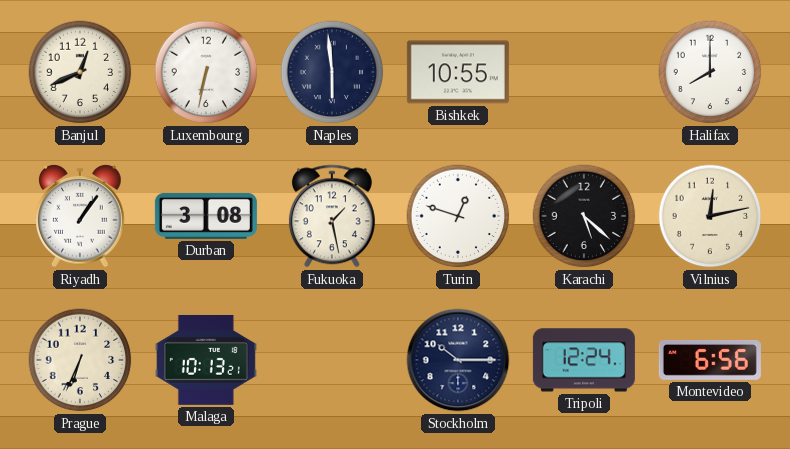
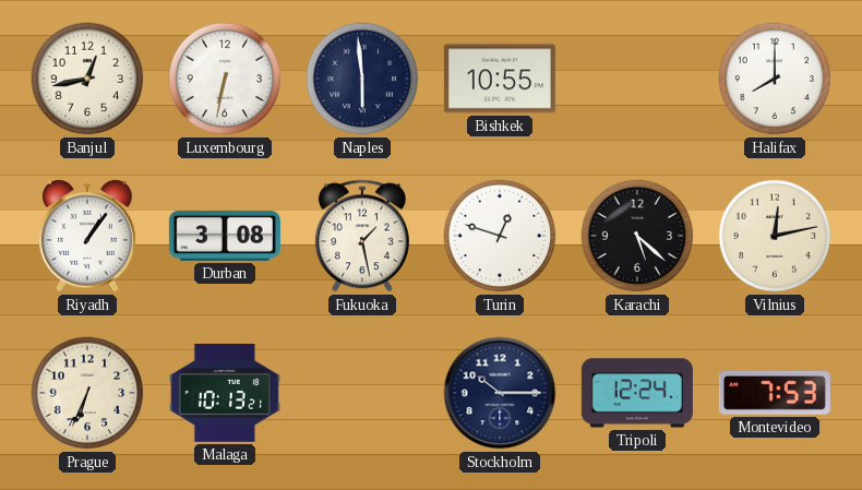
Banjul: 12:41 -> 12:43
Montevideo: 6:56 -> 7:53
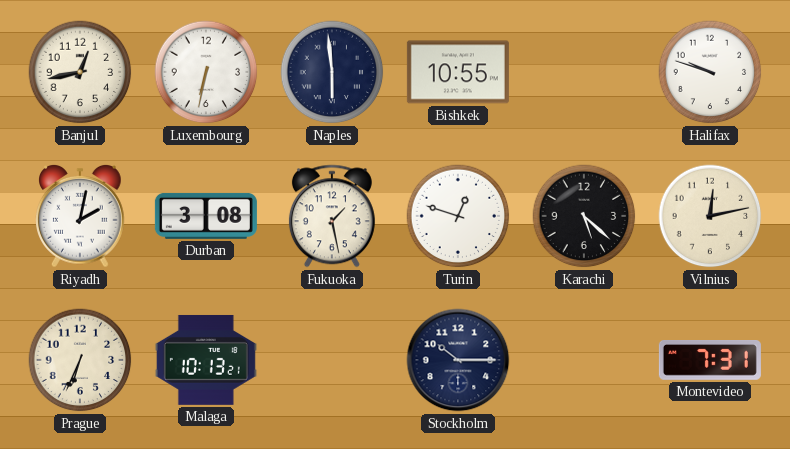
Halifax: 8:00 -> 9:48
Riyadh: 1:06 -> 2:02
Tripoli: 12:24 -> none
Montevideo: 7:53 -> 7:31
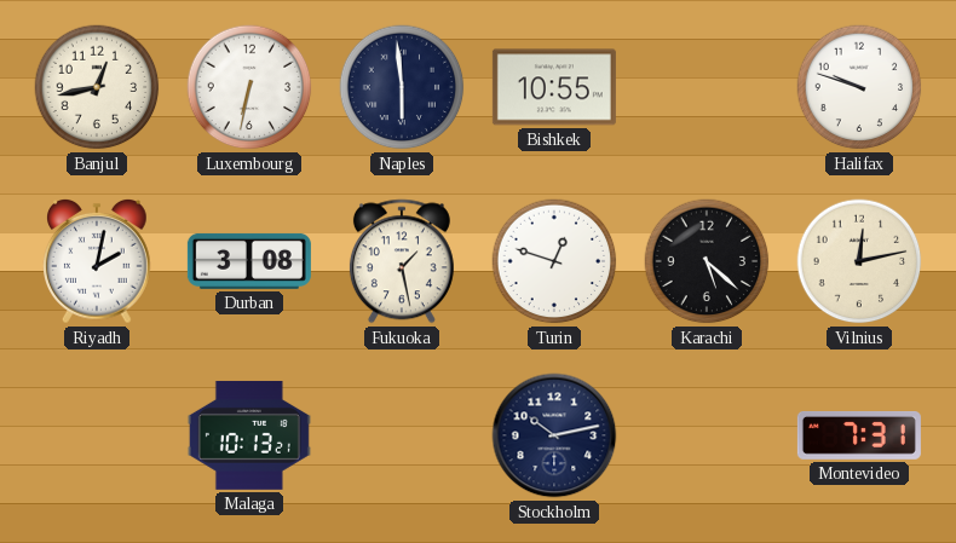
Prague: 6:34 -> none
Stockholm: 10:15 -> 10:13
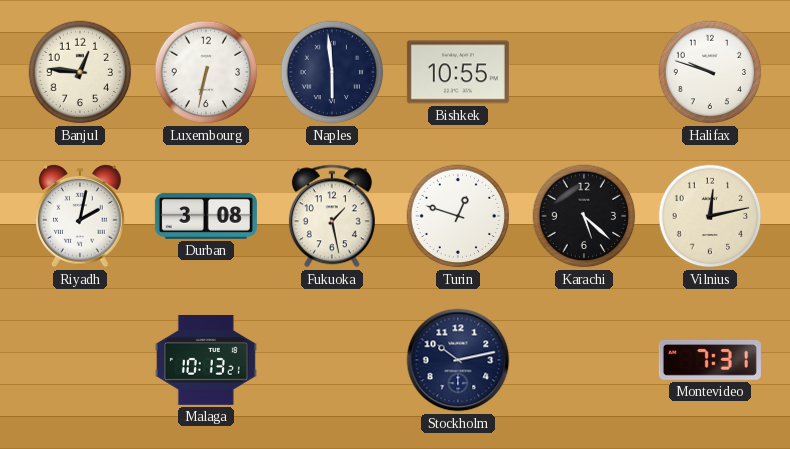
Banjul: 12:43 -> 12:46
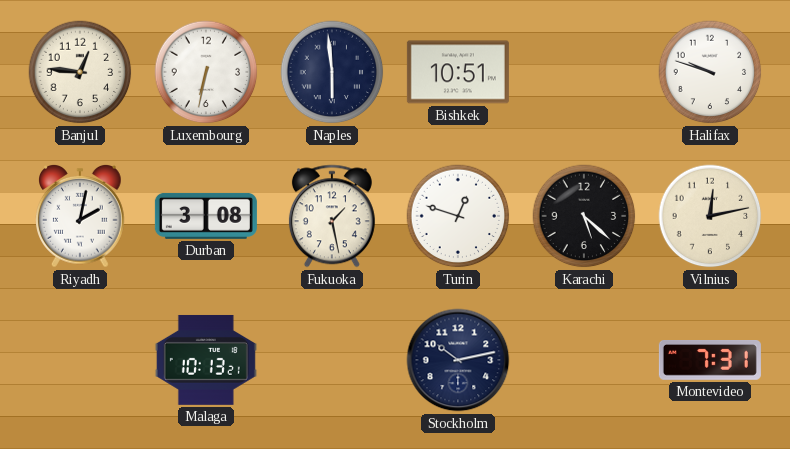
Bishkek: 10:55 -> 10:51
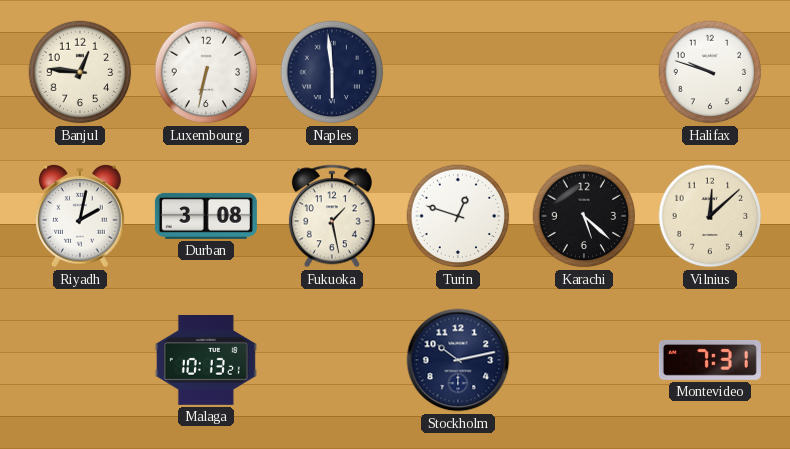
Bishkek: 10:51 -> none
Vilnius: 12:13 -> 12:08
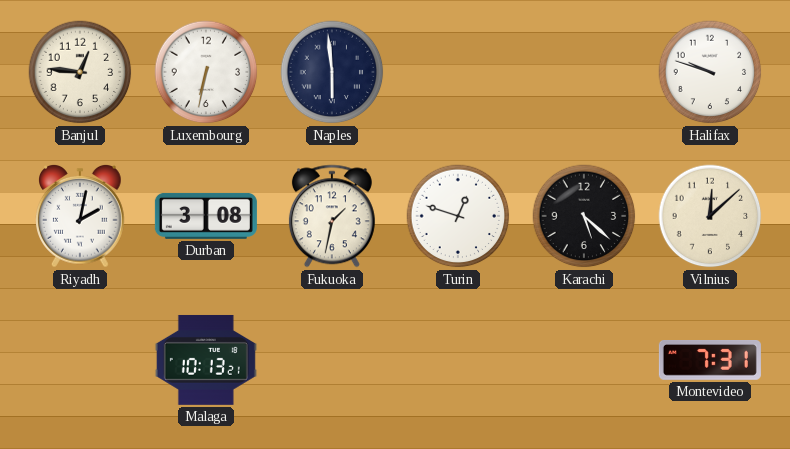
Fukuoka: 1:28 -> 1:32
Stockholm: 10:13 -> none
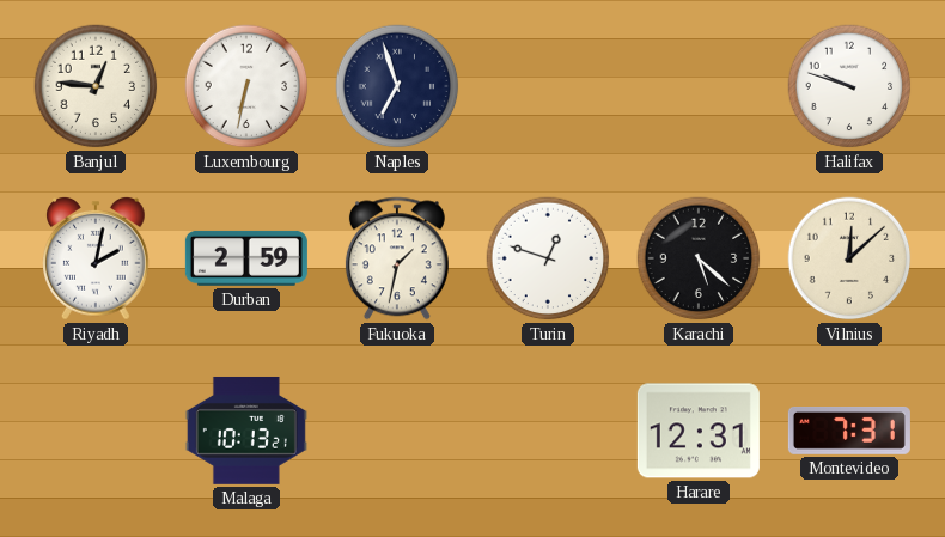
Naples: 5:59 -> 6:57
Durban: 3:08 -> 2:59
Harare: none -> 12:31
